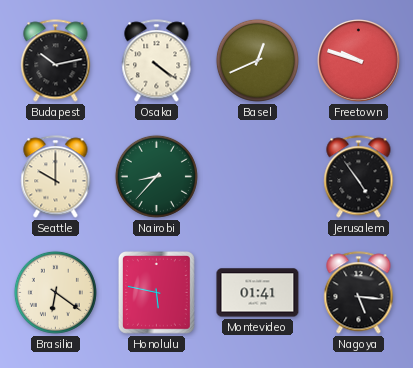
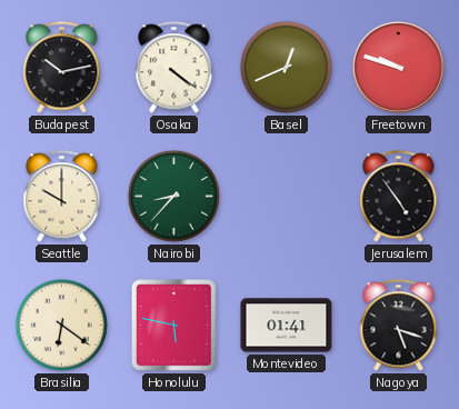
Nagoya: 5:16 -> 5:18
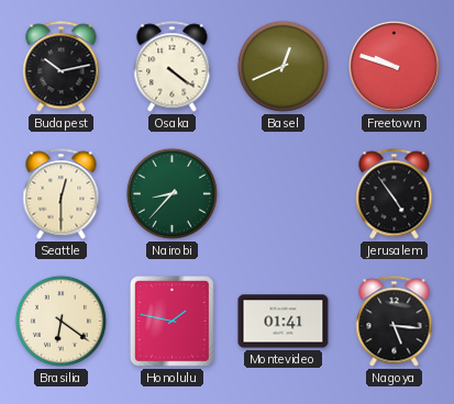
Seattle: 10:00 -> 12:30
Honolulu: 5:47 -> 1:47
Nagoya: 5:18 -> 5:16
